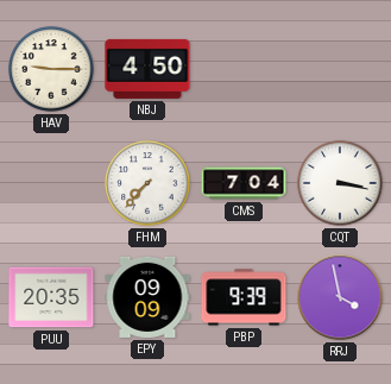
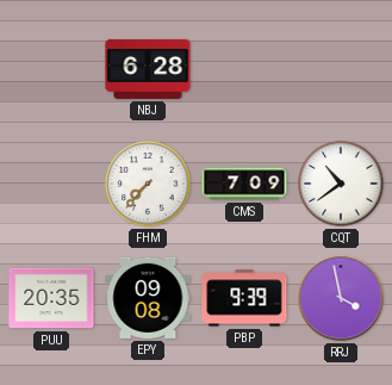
HAV: 9:15 -> none
NBJ: 4:50 -> 6:28
CMS: 7:04 -> 7:09
CQT: 3:17 -> 10:39
EPY: 09:09 -> 09:08
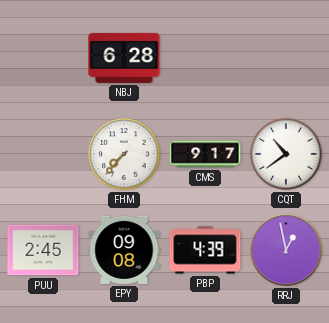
CMS: 7:09 -> 9:17
PUU: 20:35 -> 2:45
PBP: 9:39 -> 4:39
RRJ: 3:58 -> 12:58
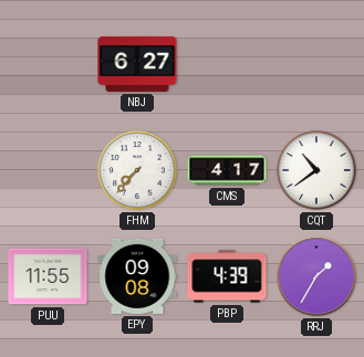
NBJ: 6:28 -> 6:27
CMS: 9:17 -> 4:17
PUU: 2:45 -> 11:55
RRJ: 12:58 -> 1:35
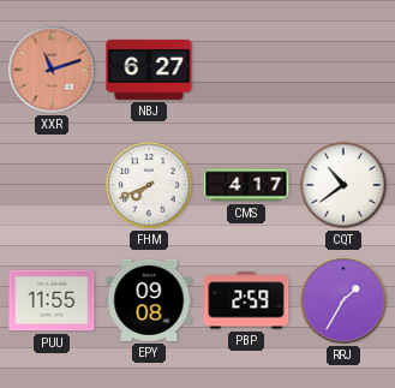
XXR: none -> 11:12
FHM: 7:37 -> 7:41
PBP: 4:39 -> 2:59
